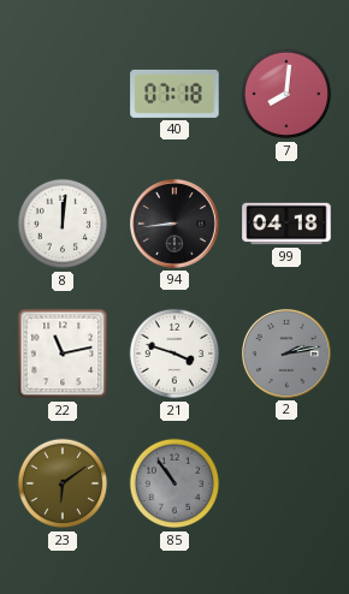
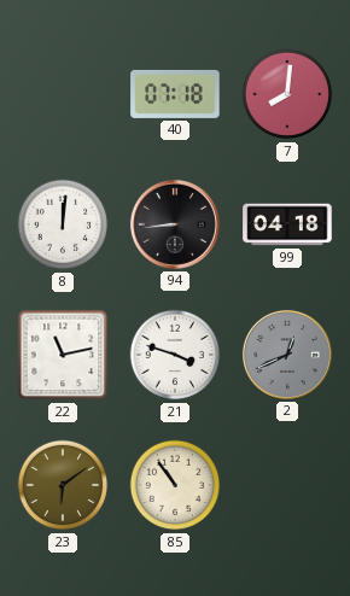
2: 2:13 -> 12:41
85 dial: grey -> cream
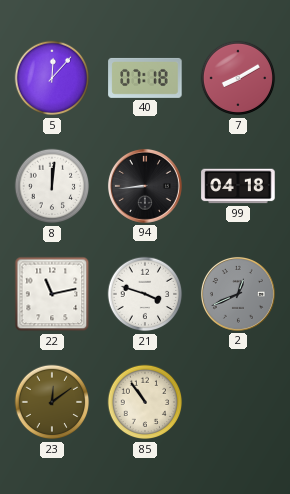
5: none -> 12:07
7: 8:01 -> 8:10
23: 6:09 -> 12:09
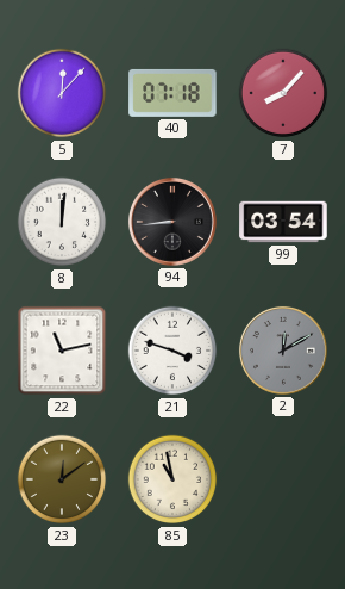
7: 8:10 -> 8:07
99: 04:18 -> 03:54
2: 12:41 -> 12:10
85: 10:54 -> 10:58
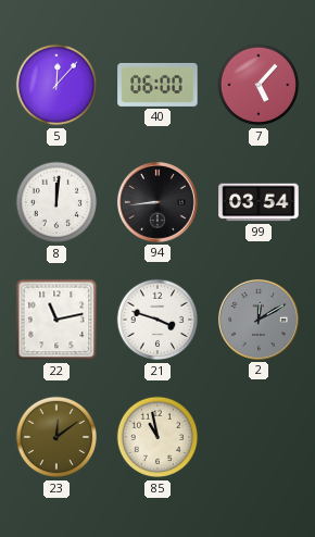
40: 07:18 -> 06:00
7: 8:07 -> 5:07
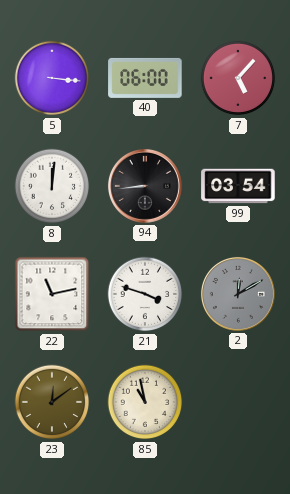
5: 12:07 -> 3:16
